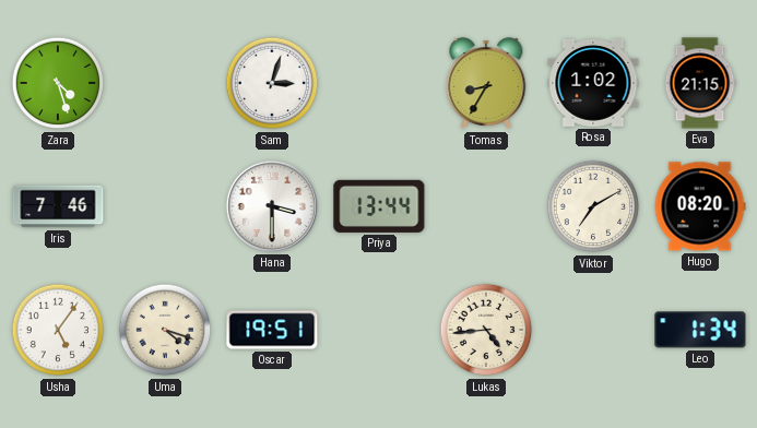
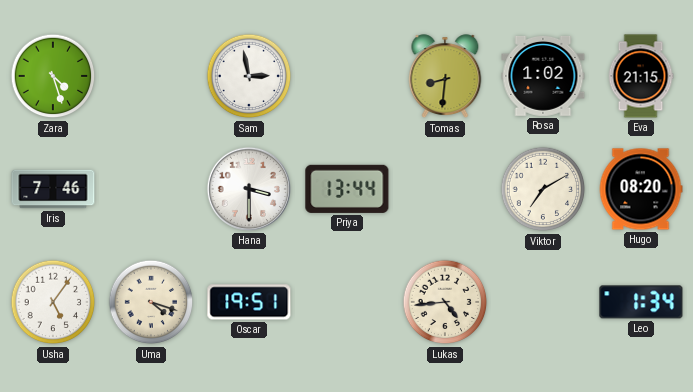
Sam: 3:03 -> 2:58
Tomas: 8:35 -> 8:31
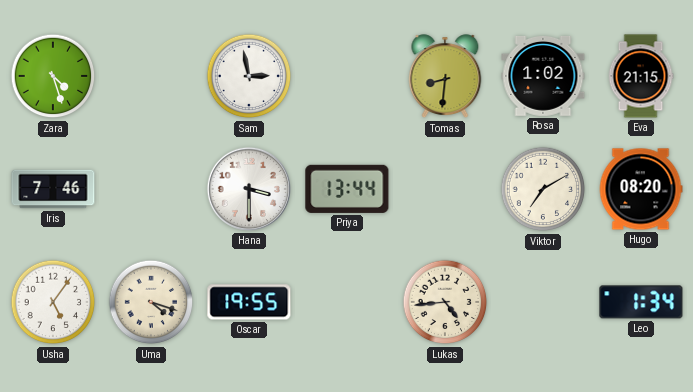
Oscar: 19:51 -> 19:55
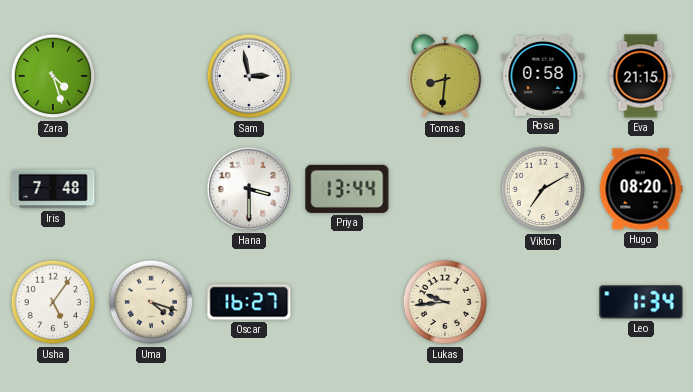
Rosa: 1:02 -> 0:58
Iris: 7:46 -> 7:48
Oscar: 19:55 -> 16:27
Lukas: 4:44 -> 9:44
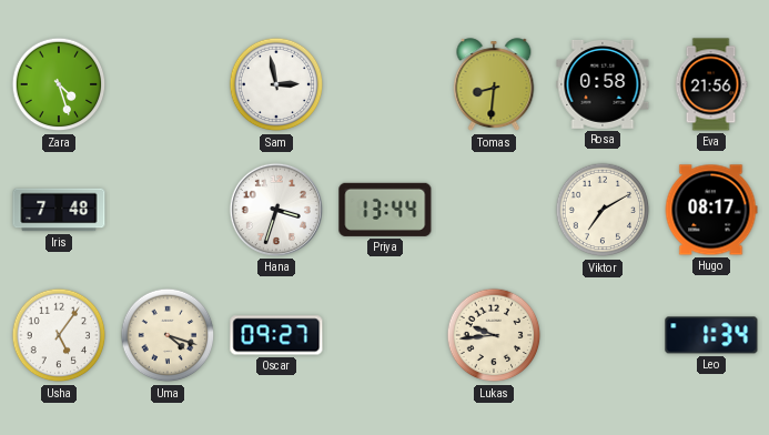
Eva: 21:15 -> 21:56
Hana: 3:30 -> 3:33
Hugo: 08:20 -> 08:17
Oscar: 16:27 -> 09:27
